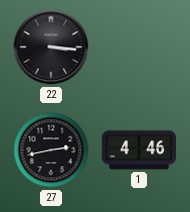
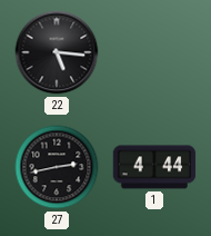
22: 3:16 -> 5:16
1: 4:46 -> 4:44
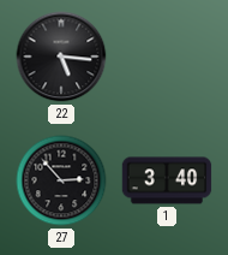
27: 2:43 -> 2:53
1: 4:44 -> 3:40
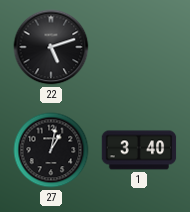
22: 5:16 -> 5:12
27: 2:53 -> 1:02
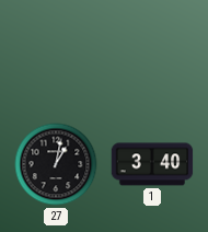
22: 5:12 -> none
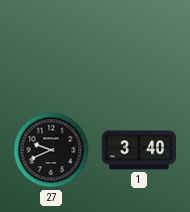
27: 1:02 -> 9:41
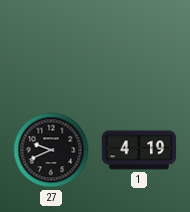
1: 3:40 -> 4:19
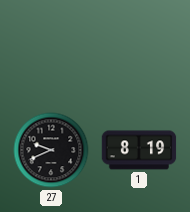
1: 4:19 -> 8:19
